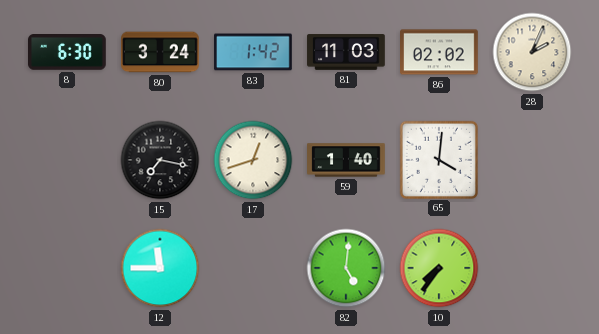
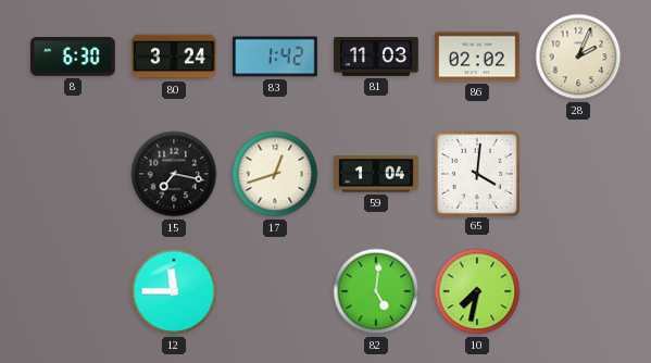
59: 1:40 -> 1:04
10: 7:36 -> 7:32
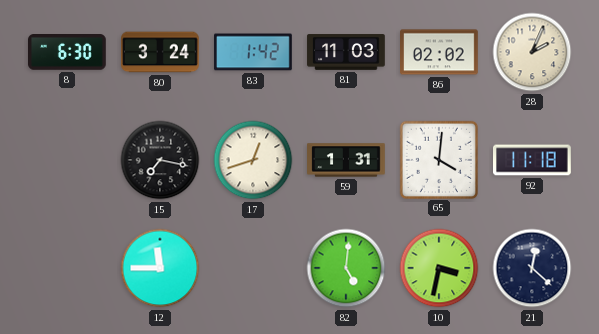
59: 1:04 -> 1:31
92: none -> 11:18
10: 7:32 -> 3:32
21: none -> 12:22
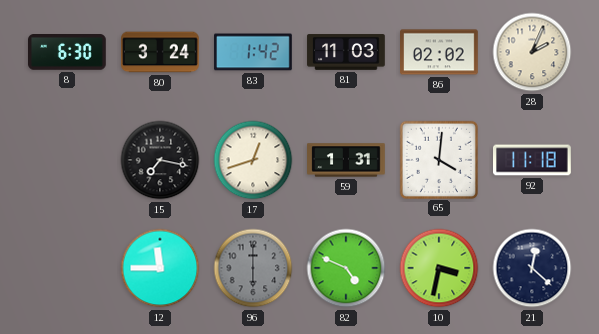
96: none -> 6:00
82: 5:01 -> 4:49
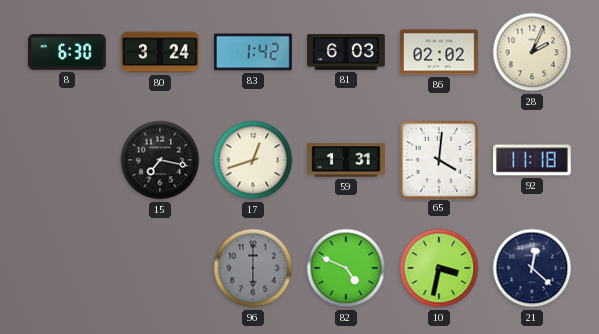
81: 11:03 -> 6:03
12: 11:45 -> none
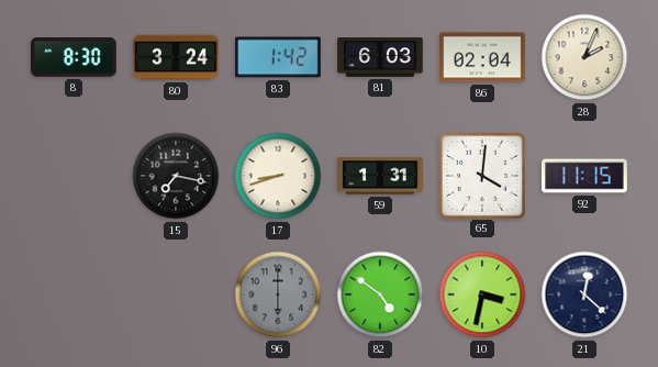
8: 6:30 -> 8:30
86: 02:02 -> 02:04
17: 12:42 -> 8:42
92: 11:18 -> 11:15
82: 4:49 -> 4:51
